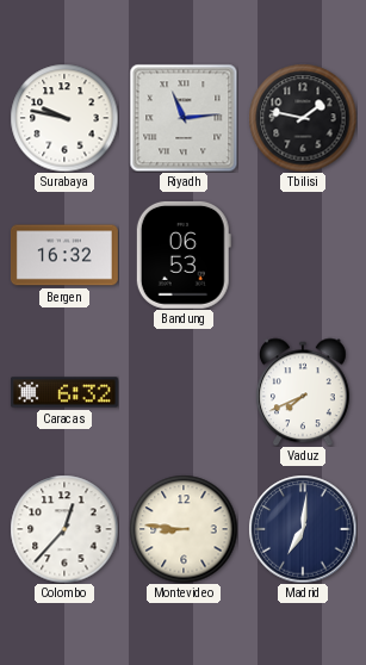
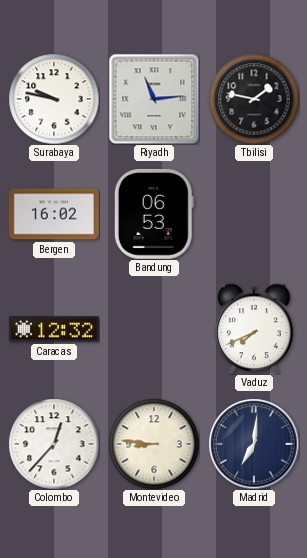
Bergen: 16:32 -> 16:02
Caracas: 6:32 -> 12:32
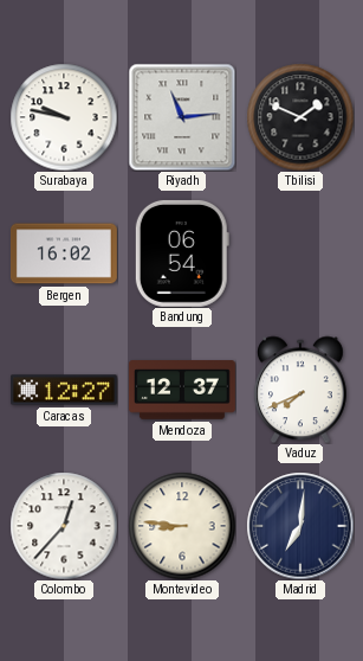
Tbilisi: 1:47 -> 1:49
Bandung: 06:53 -> 06:54
Caracas: 12:32 -> 12:27
Mendoza: none -> 12:37
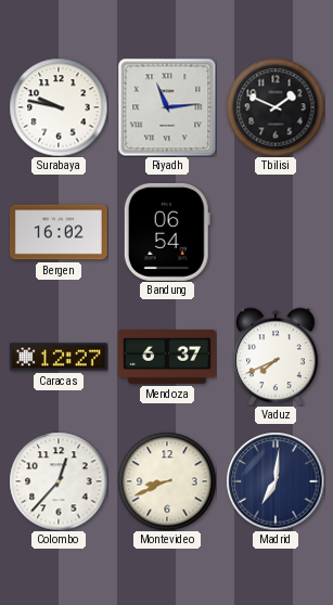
Mendoza: 12:37 -> 6:37
Montevideo: 8:46 -> 8:41
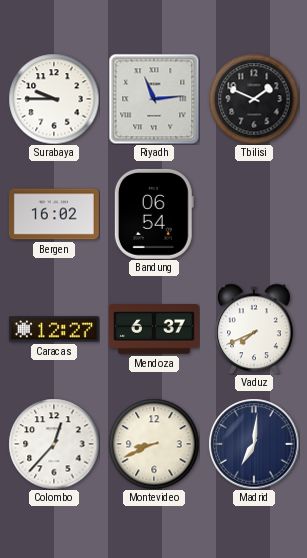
Surabaya: 9:47 -> 9:45
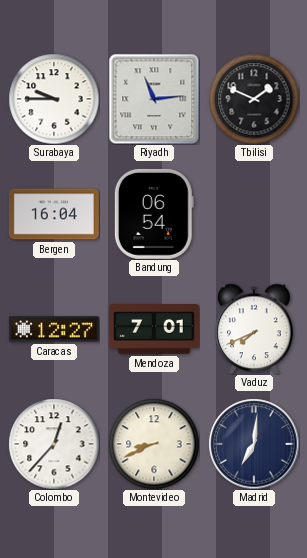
Bergen: 16:02 -> 16:04
Mendoza: 6:37 -> 7:01
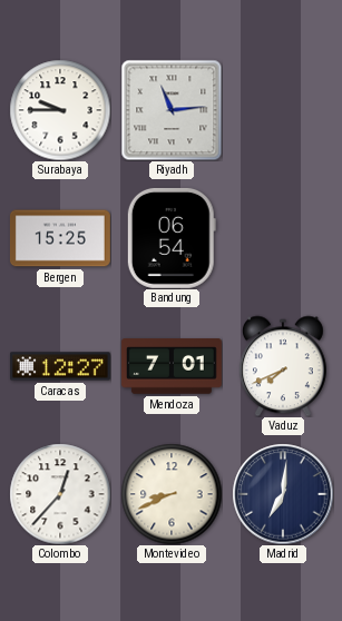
Tbilisi: 1:49 -> none
Bergen: 16:04 -> 15:25
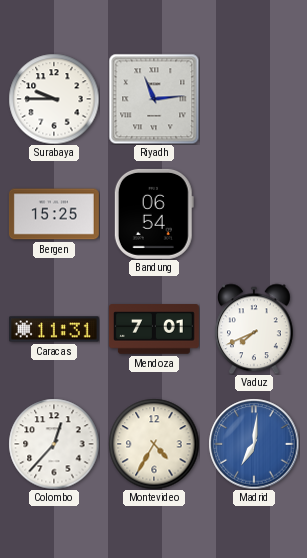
Caracas: 12:27 -> 11:31
Montevideo: 8:41 -> 4:35
Madrid dial: navy -> blue
